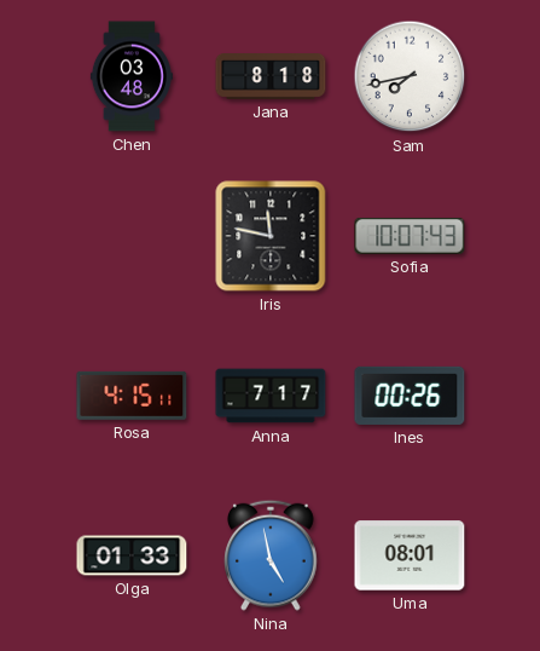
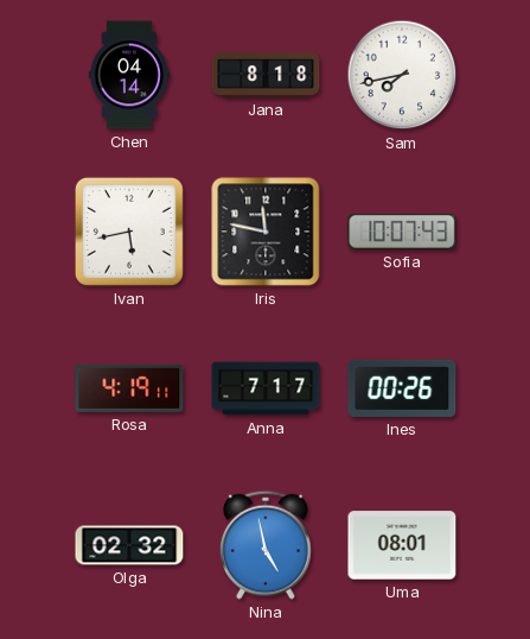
Chen: 03:48 -> 04:14
Ivan: none -> 5:43
Rosa: 4:15 -> 4:19
Olga: 01:33 -> 02:32
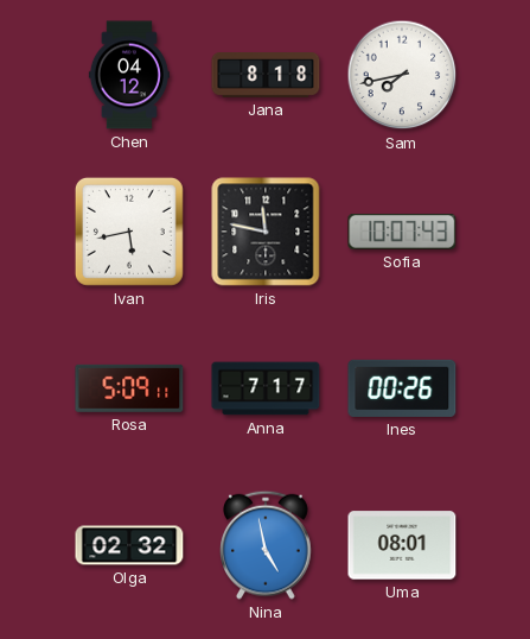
Chen: 04:14 -> 04:12
Rosa: 4:19 -> 5:09
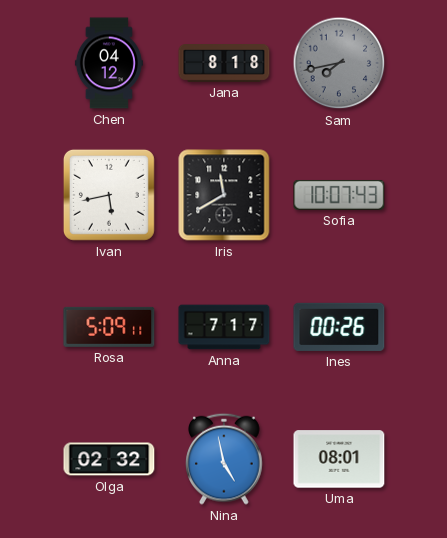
Sam dial: white -> grey
Iris: 11:47 -> 11:40
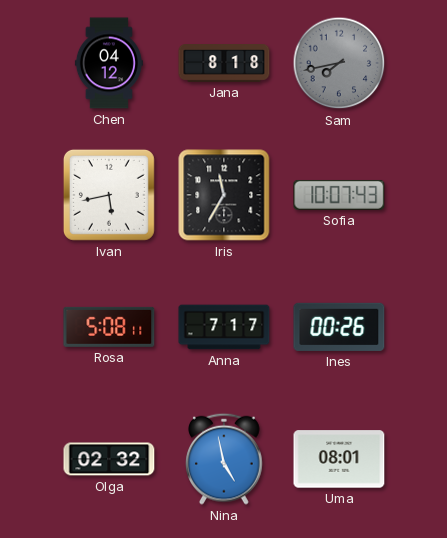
Iris: 11:40 -> 11:35
Rosa: 5:09 -> 5:08
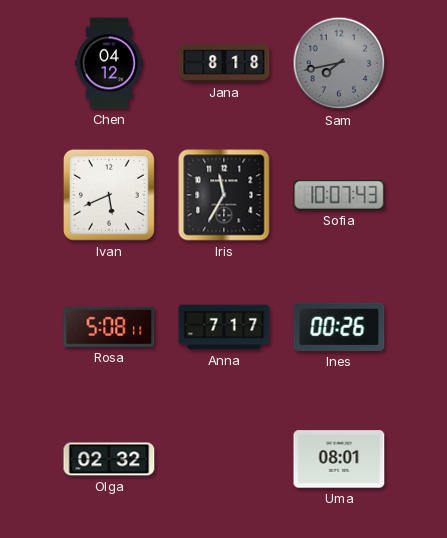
Ivan: 5:43 -> 5:41
Nina: 4:58 -> none
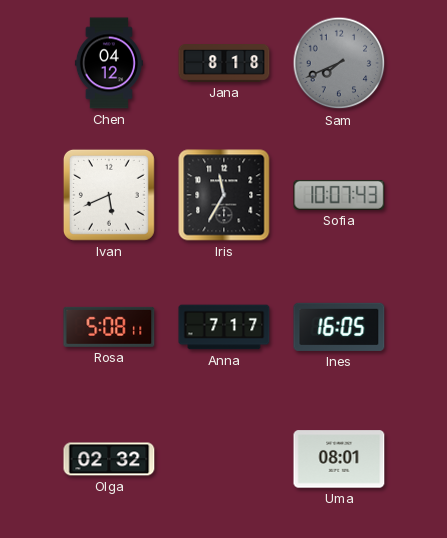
Sam: 7:43 -> 7:41
Ines: 00:26 -> 16:05
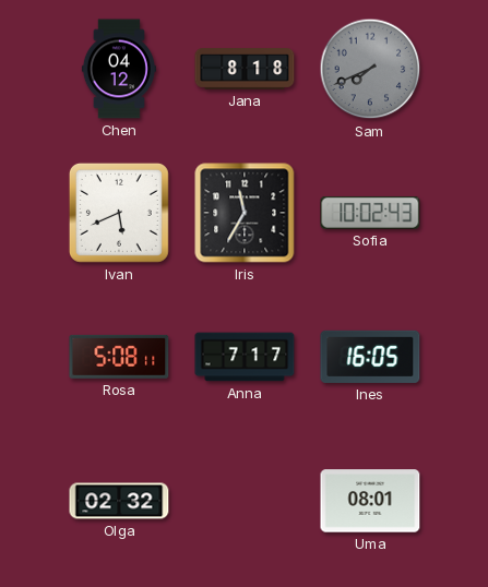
Sofia: 10:07 -> 10:02
